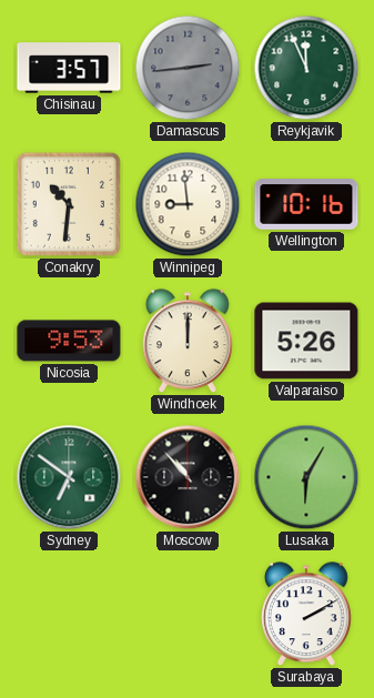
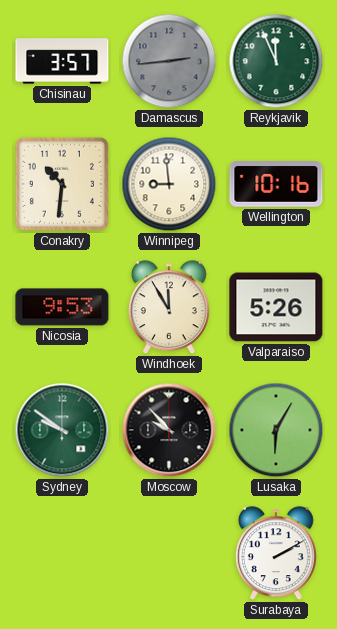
Windhoek: 12:00 -> 11:55
Sydney: 6:51 -> 9:51
Moscow: 10:53 -> 9:53
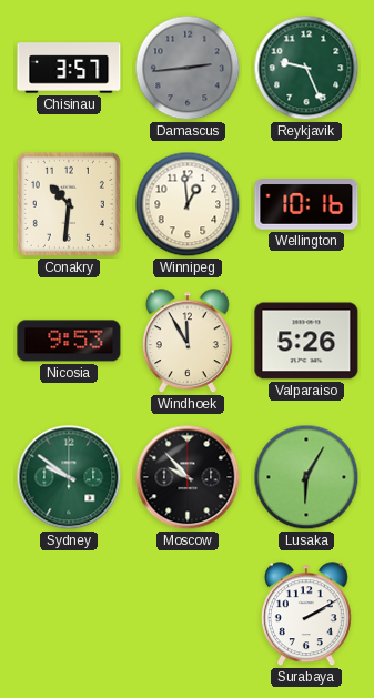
Reykjavik: 11:56 -> 9:26
Winnipeg: 8:59 -> 12:59
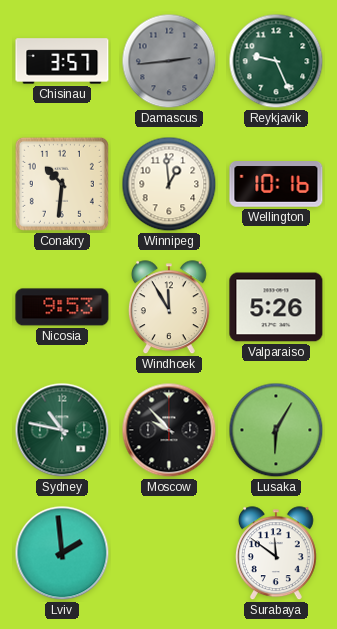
Sydney: 9:51 -> 10:47
Lviv: none -> 1:59
Surabaya: 2:10 -> 11:51
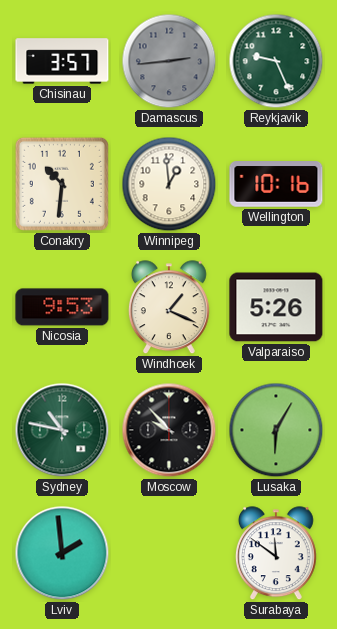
Windhoek: 11:55 -> 1:19
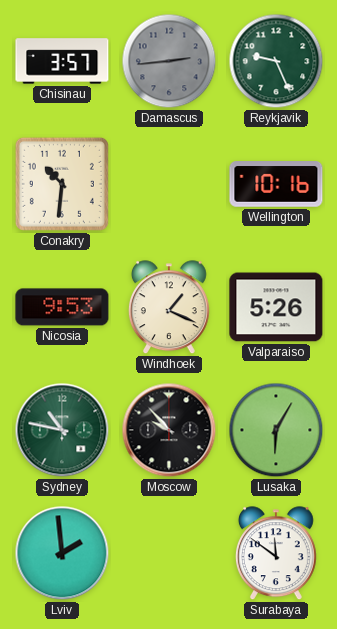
Winnipeg: 12:59 -> none
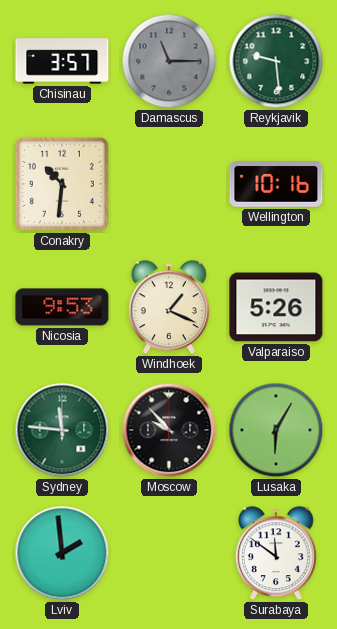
Damascus: 2:44 -> 11:15
Reykjavik: 9:26 -> 9:29
Sydney: 10:47 -> 11:46
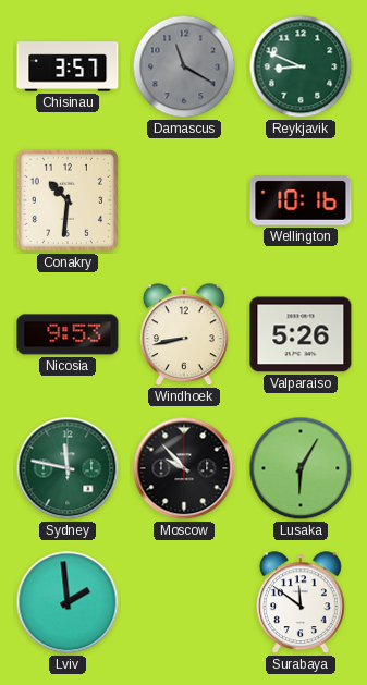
Damascus: 11:15 -> 11:20
Reykjavik: 9:29 -> 8:49
Windhoek: 1:19 -> 8:43
Sydney: 11:46 -> 11:47
